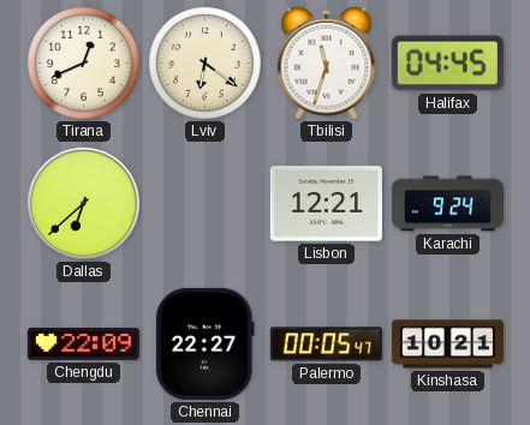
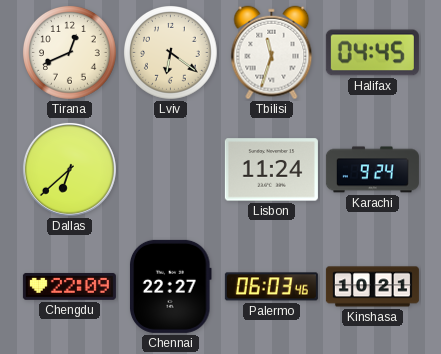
Lisbon: 12:21 -> 11:24
Palermo: 00:05 -> 06:03
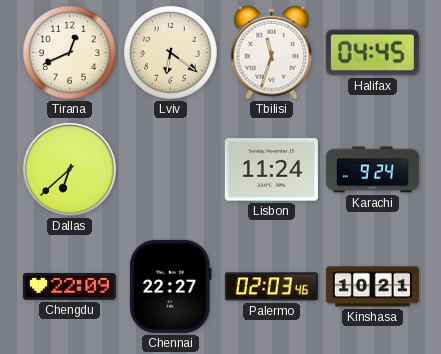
Palermo: 06:03 -> 02:03
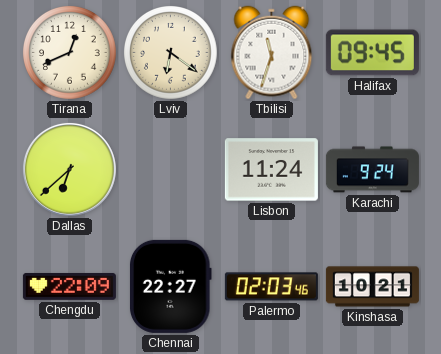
Halifax: 04:45 -> 09:45
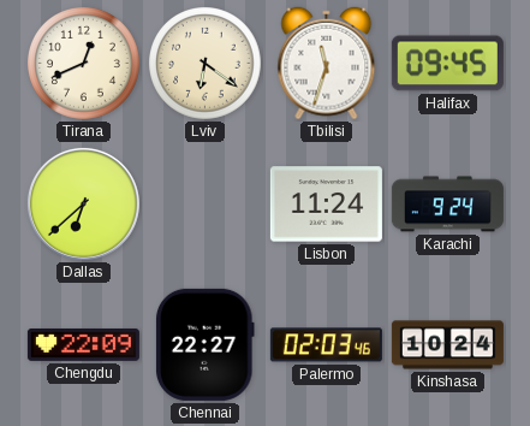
Kinshasa: 10:21 -> 10:24
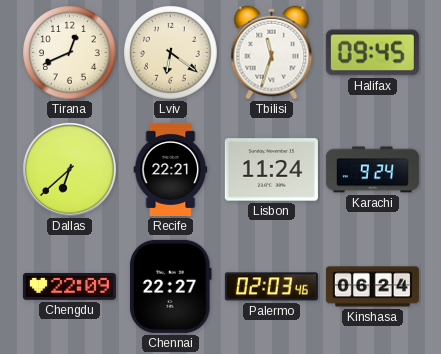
Recife: none -> 22:21
Kinshasa: 10:24 -> 06:24
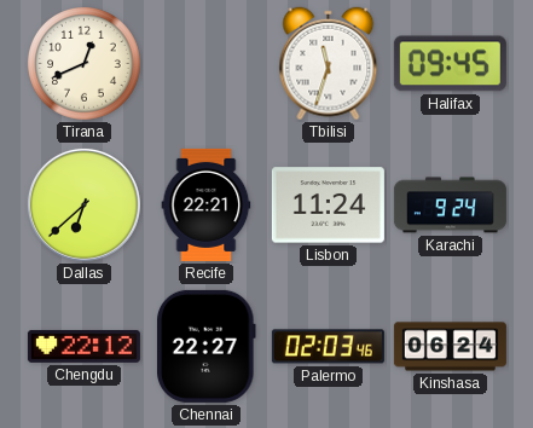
Lviv: 6:21 -> none
Chengdu: 22:09 -> 22:12
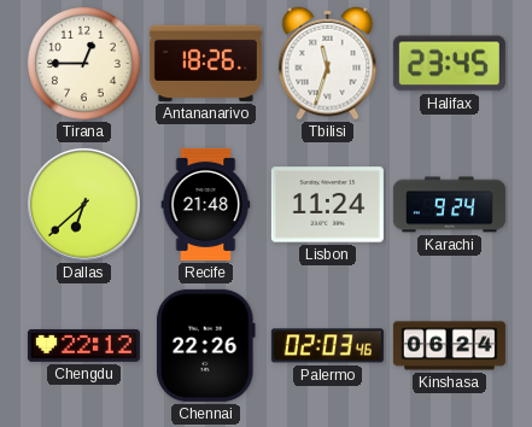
Tirana: 12:41 -> 12:45
Antananarivo: none -> 18:26
Halifax: 09:45 -> 23:45
Recife: 22:21 -> 21:48
Chennai: 22:27 -> 22:26
